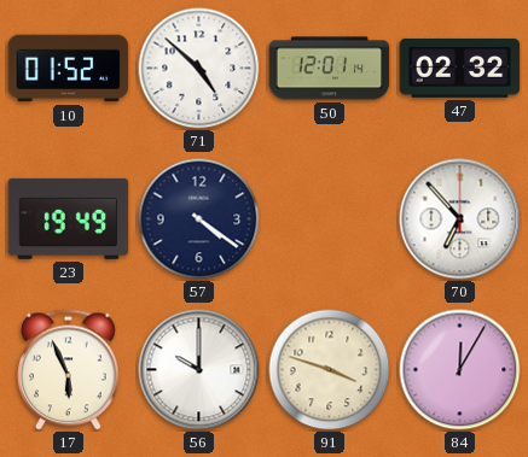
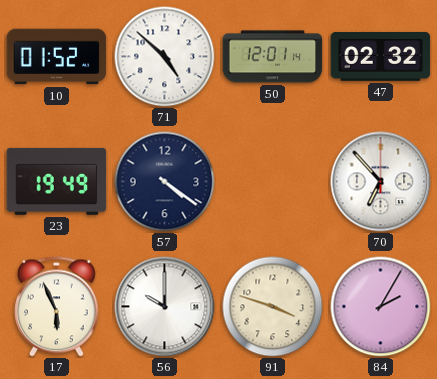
84: 12:05 -> 2:05
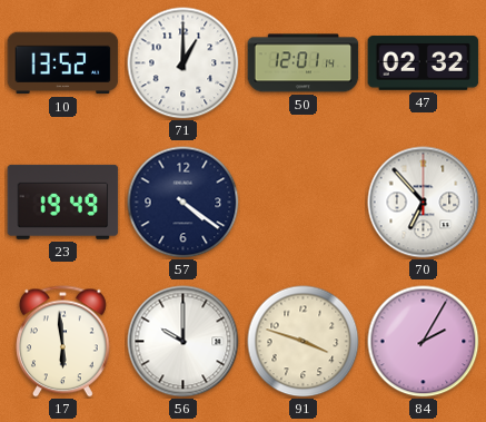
10: 01:52 -> 13:52
71: 4:52 -> 1:00
17: 5:56 -> 5:59
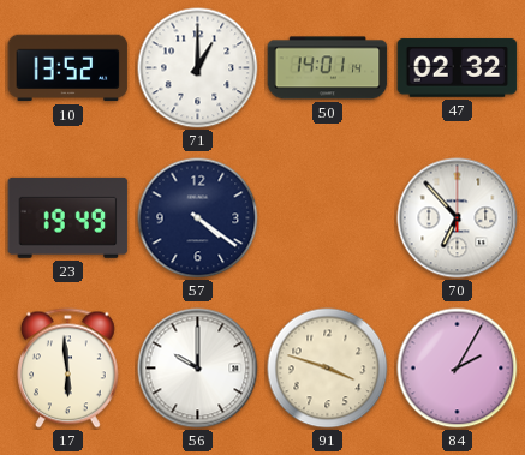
50: 12:01 -> 14:01
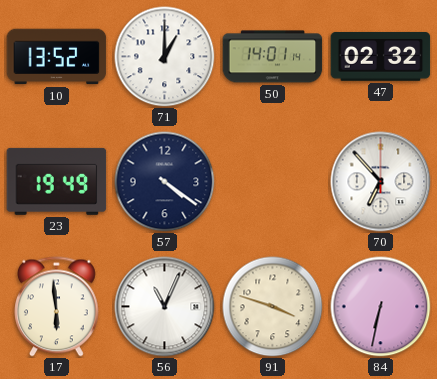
56: 10:00 -> 11:04
84: 2:05 -> 6:32
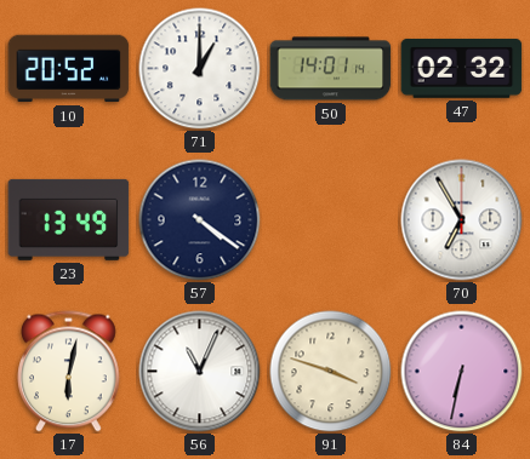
10: 13:52 -> 20:52
23: 19:49 -> 13:49
70: 6:53 -> 6:55
17: 5:59 -> 6:02
